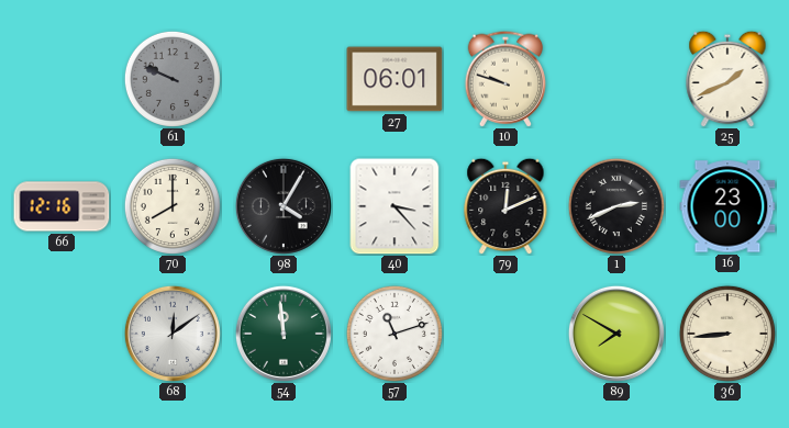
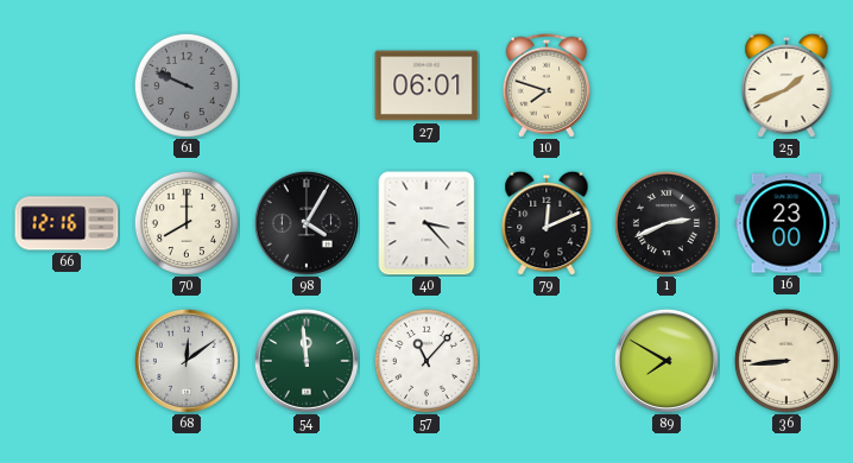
10: 9:48 -> 7:48
57: 11:12 -> 11:07
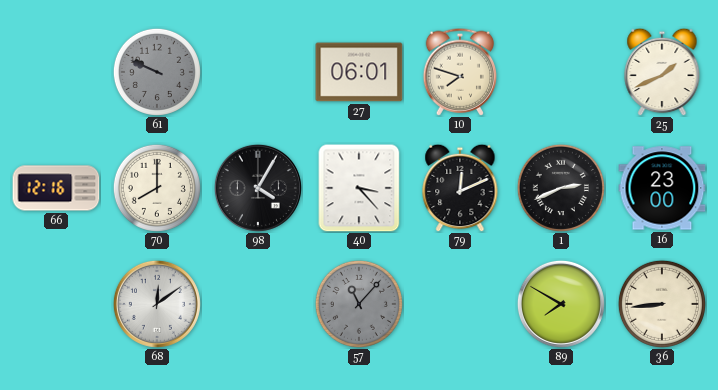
54: 11:59 -> none
57 dial: white -> grey
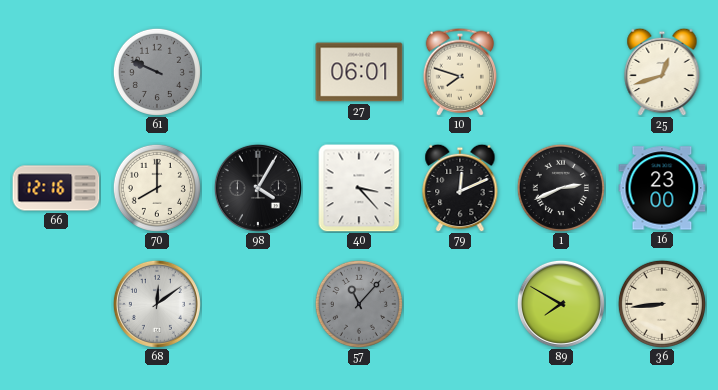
25: 1:41 -> 12:42
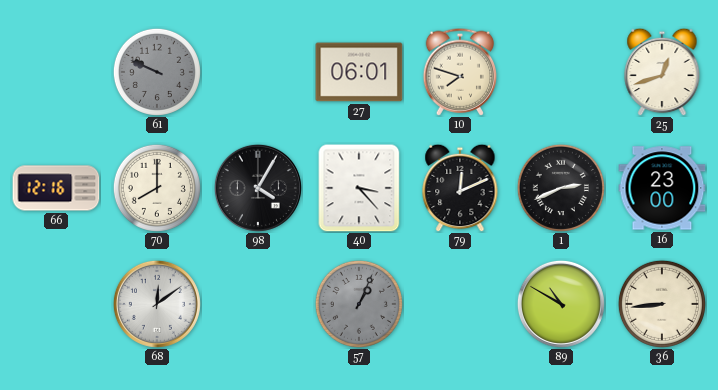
57: 11:07 -> 1:04
89: 7:50 -> 10:50
